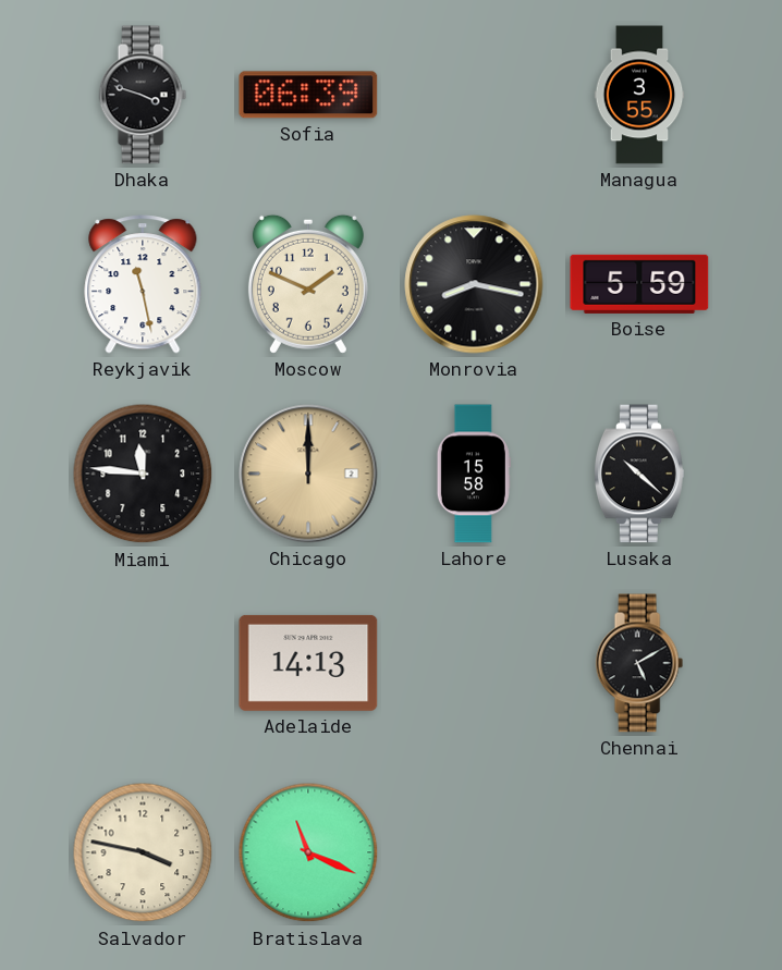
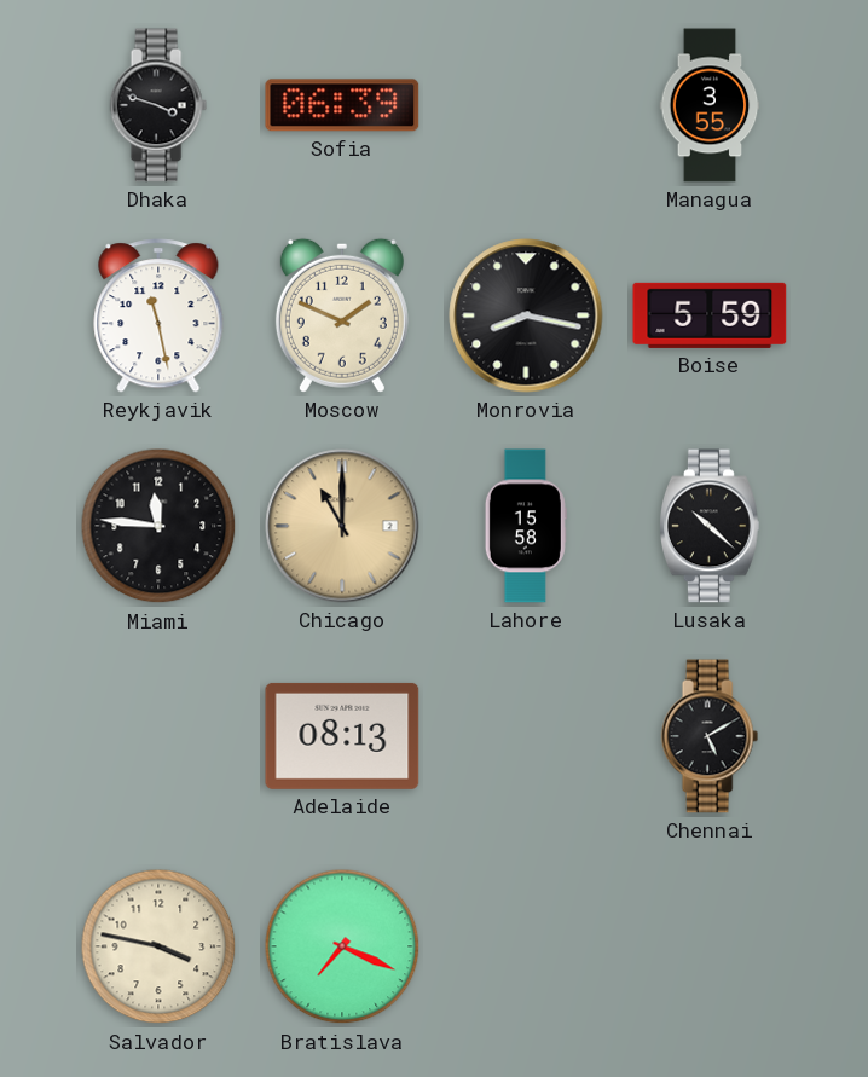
Chicago: 12:00 -> 11:00
Adelaide: 14:13 -> 08:13
Bratislava: 11:19 -> 7:19
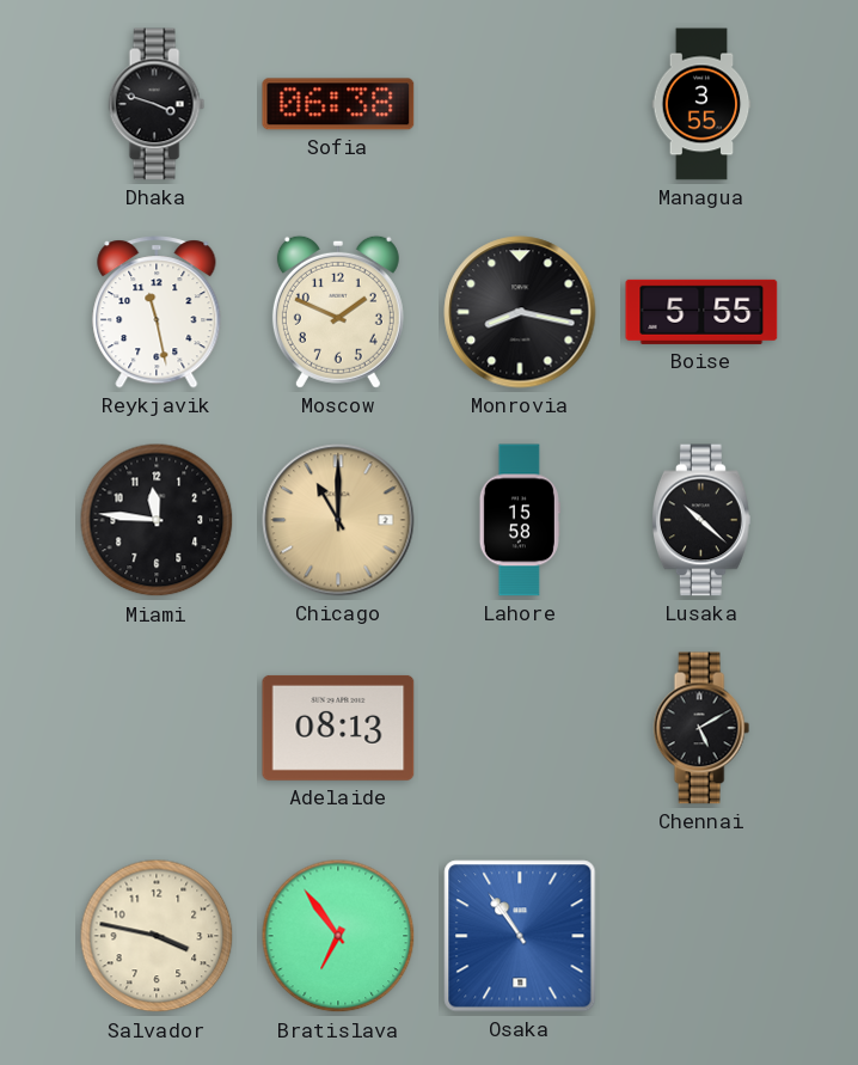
Sofia: 06:39 -> 06:38
Boise: 5:59 -> 5:55
Bratislava: 7:19 -> 6:54
Osaka: none -> 10:54
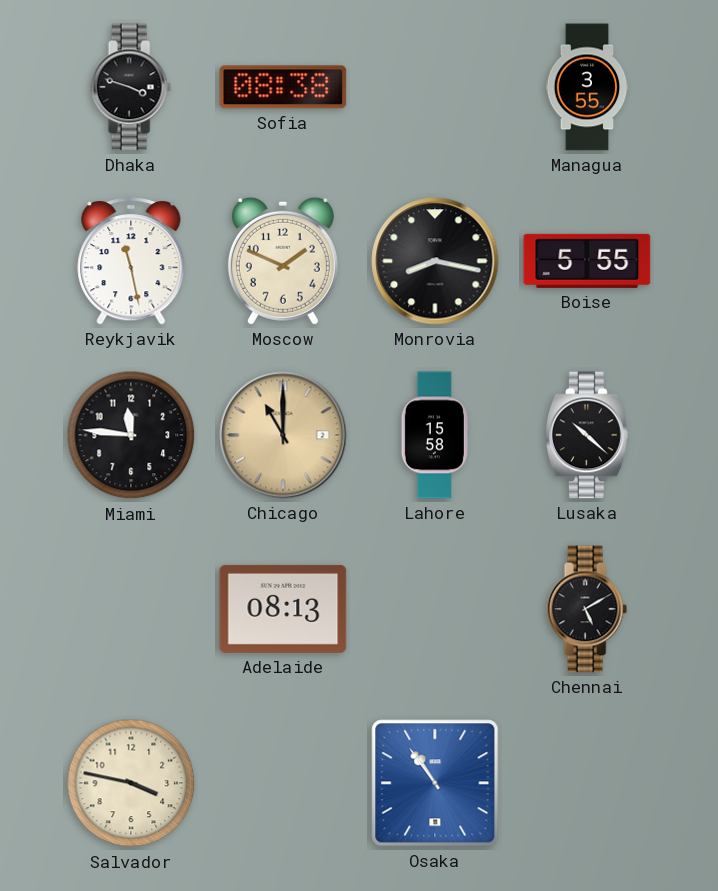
Sofia: 06:38 -> 08:38
Bratislava: 6:54 -> none
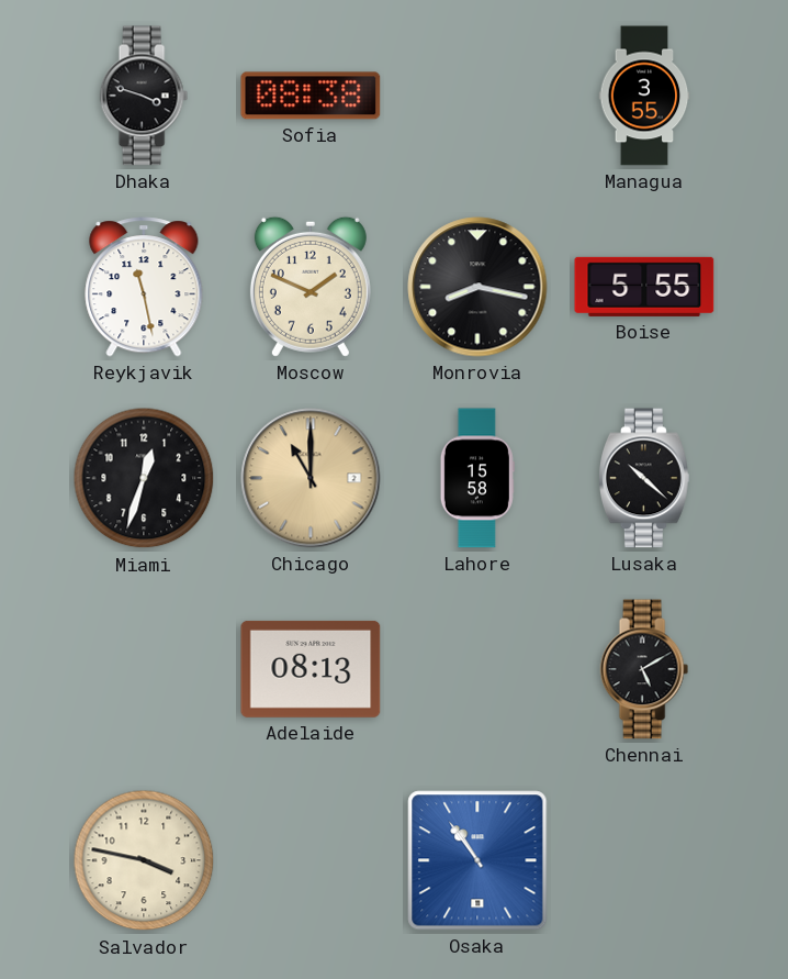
Miami: 11:46 -> 12:33
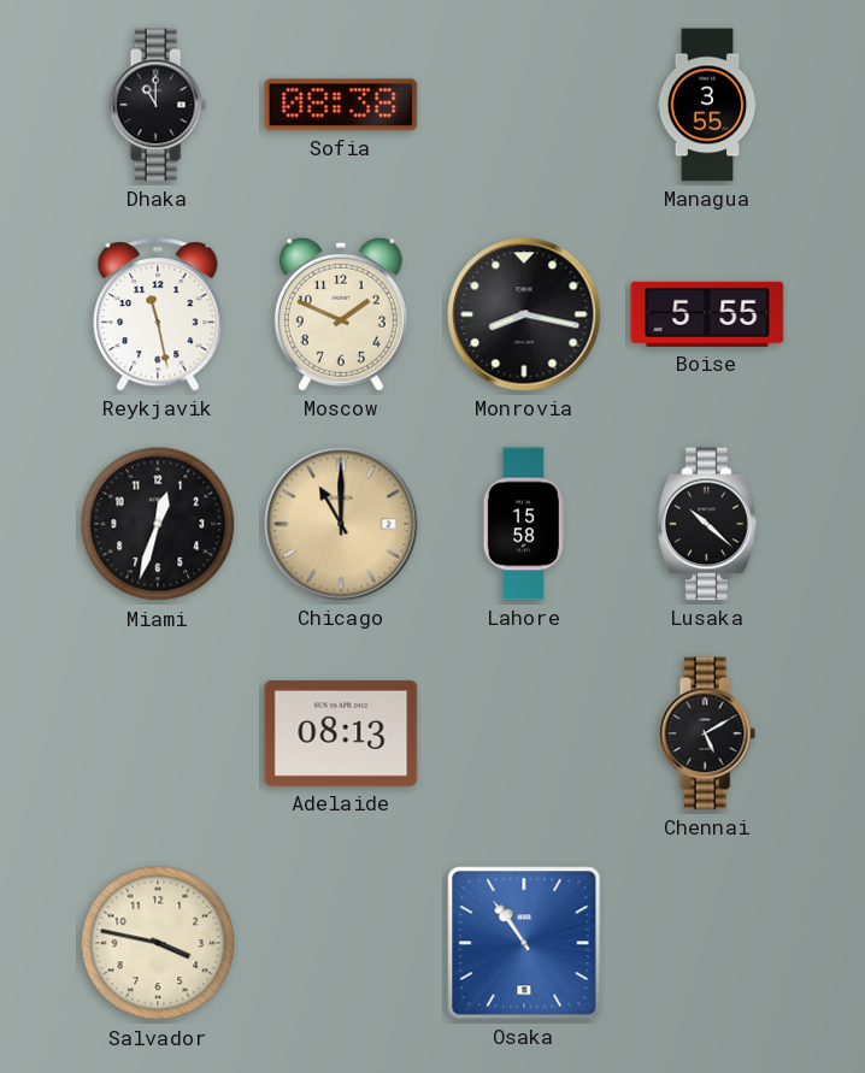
Dhaka: 3:48 -> 11:00
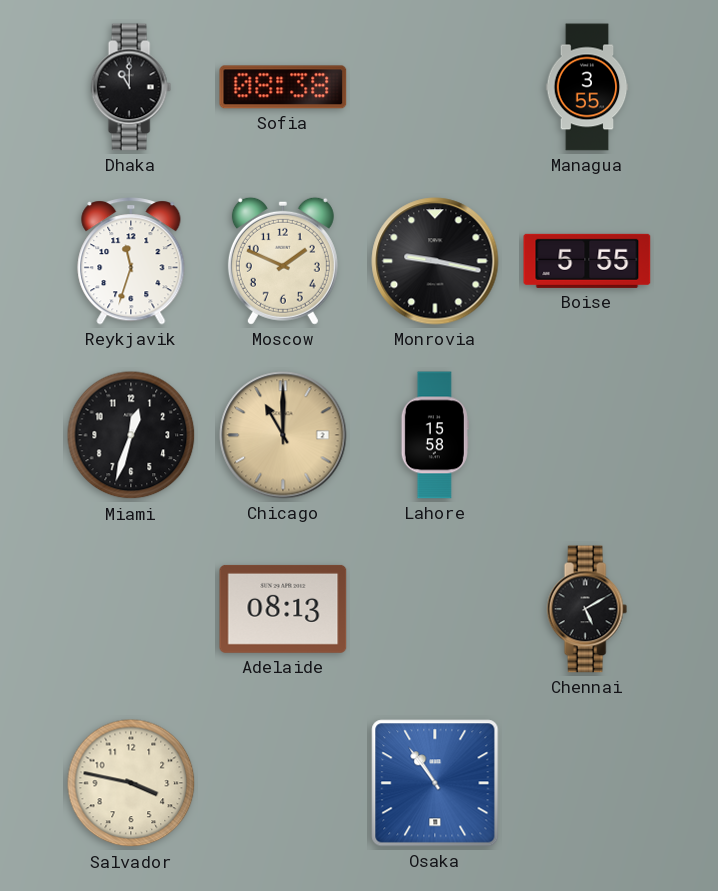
Reykjavik: 11:28 -> 11:33
Monrovia: 8:17 -> 9:17
Lusaka: 10:22 -> none
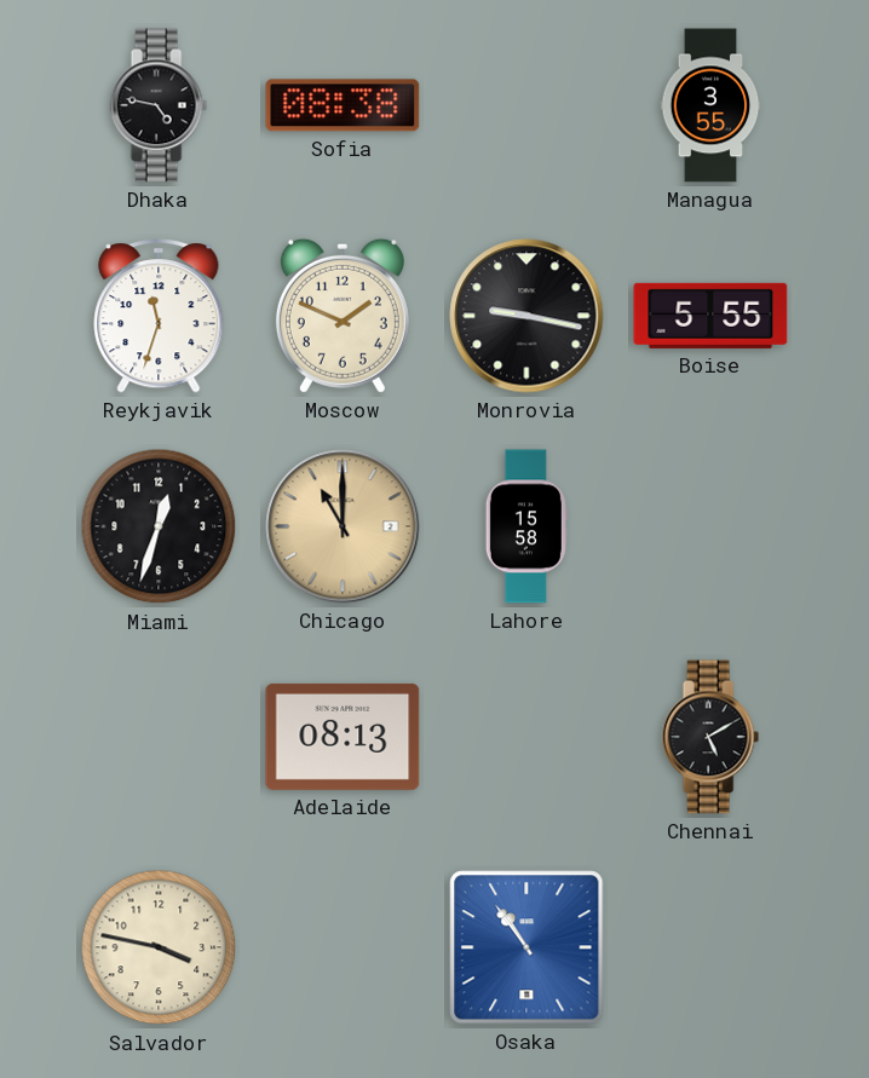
Dhaka: 11:00 -> 4:47
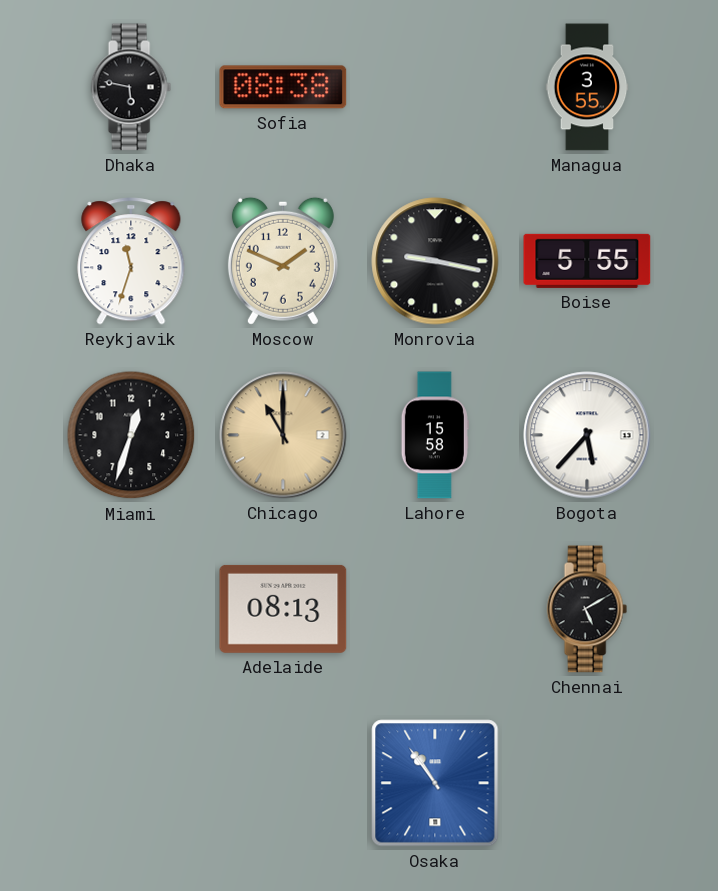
Dhaka: 4:47 -> 5:47
Bogota: none -> 5:37
Salvador: 3:47 -> none
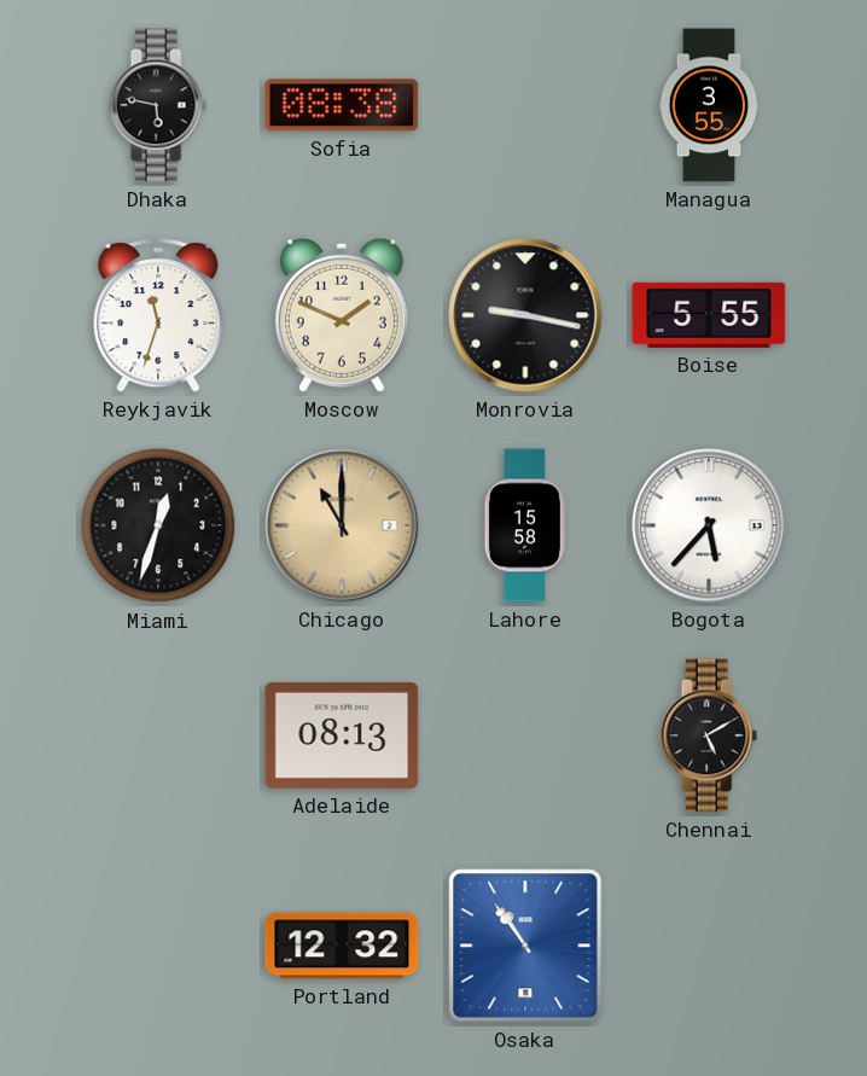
Portland: none -> 12:32
